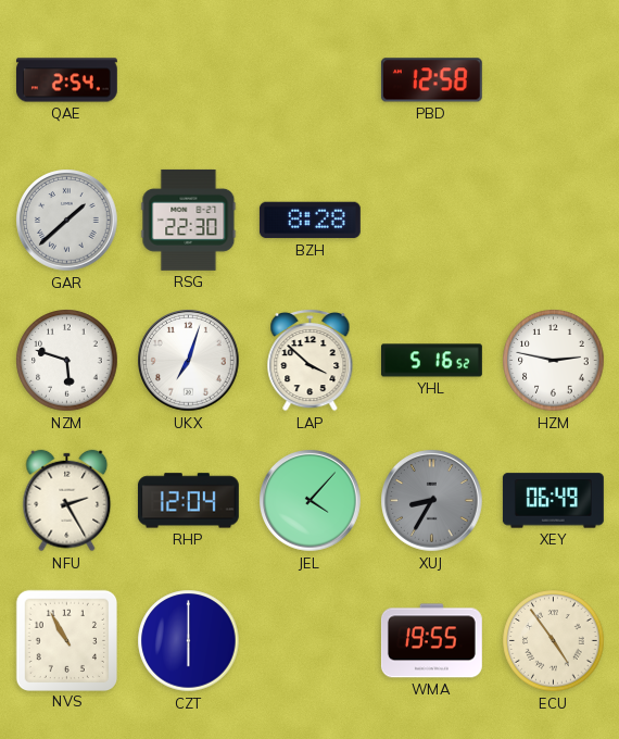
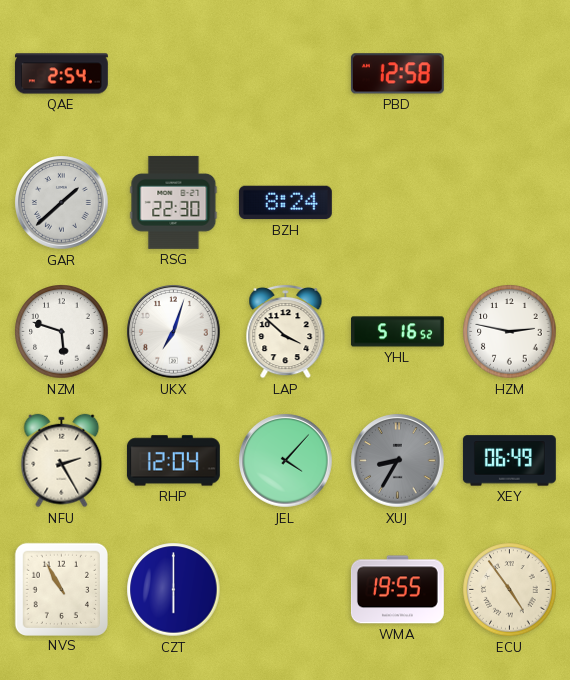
BZH: 8:28 -> 8:24
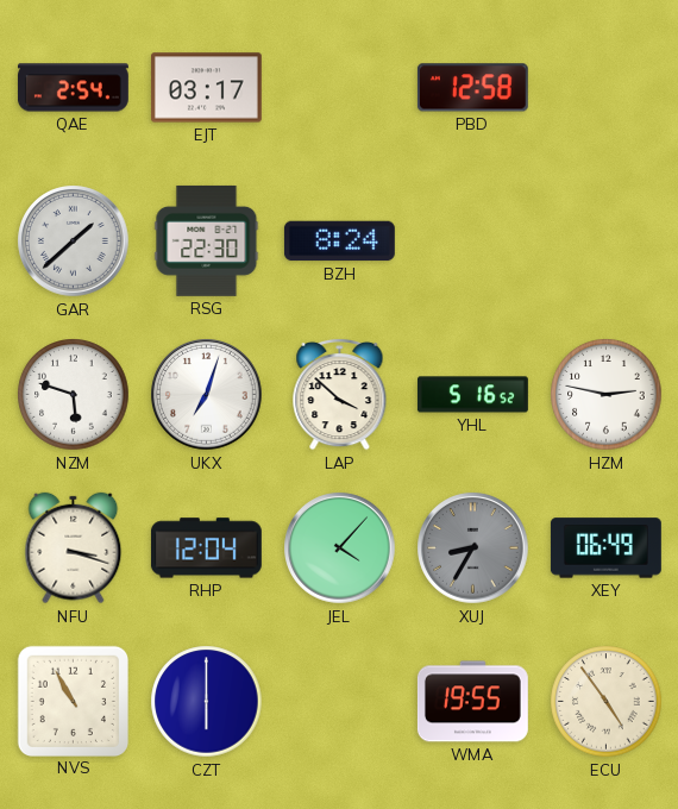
EJT: none -> 03:17
NFU: 2:25 -> 3:18
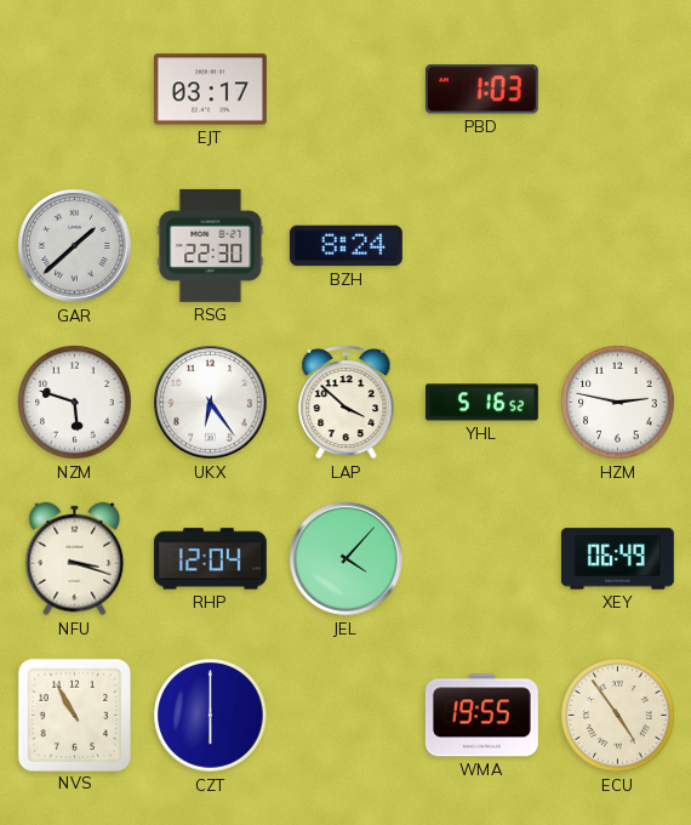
QAE: 2:54 -> none
PBD: 12:58 -> 1:03
UKX: 7:03 -> 6:24
XUJ: 8:35 -> none
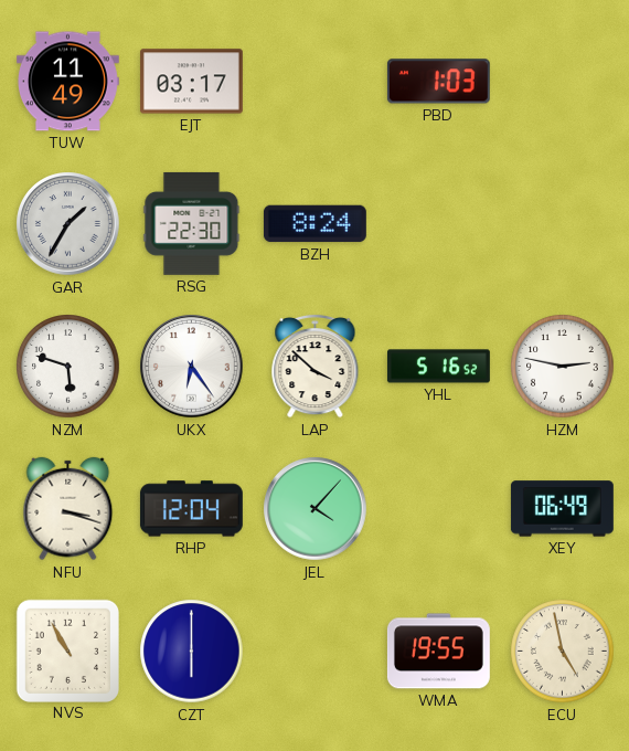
TUW: none -> 11:49
GAR: 1:38 -> 1:35
ECU: 4:54 -> 4:58
